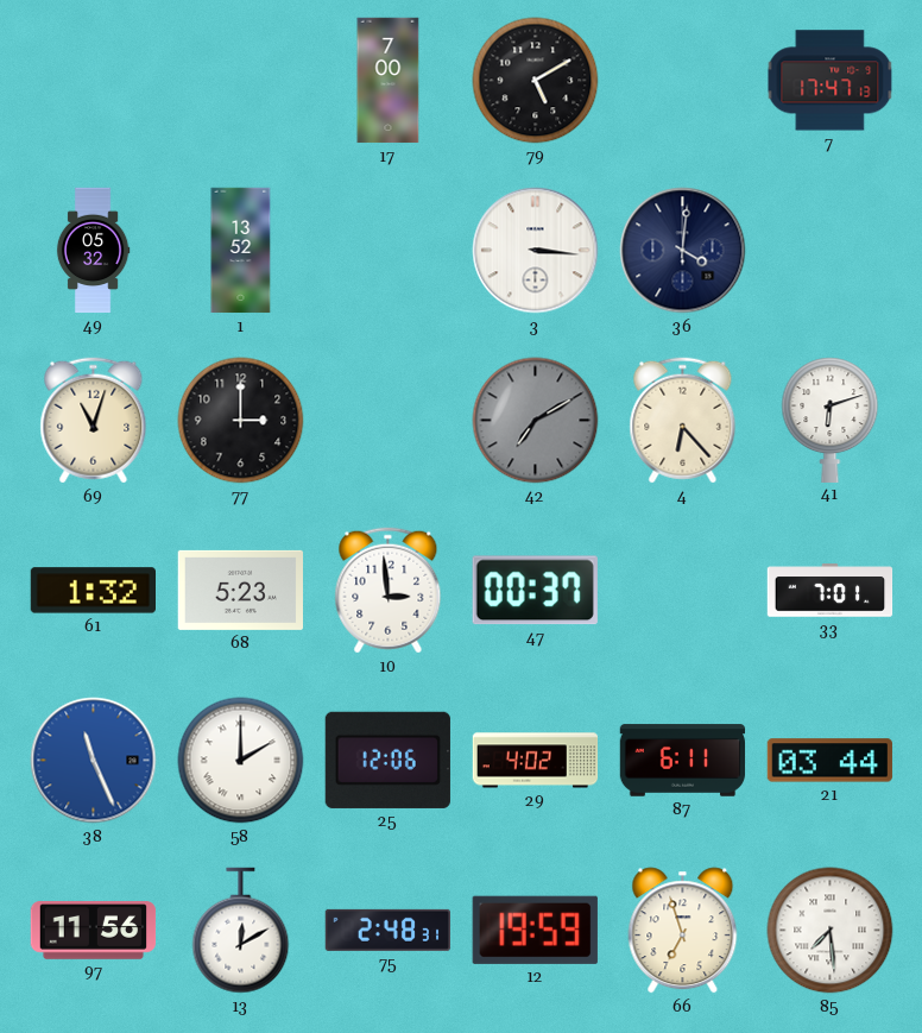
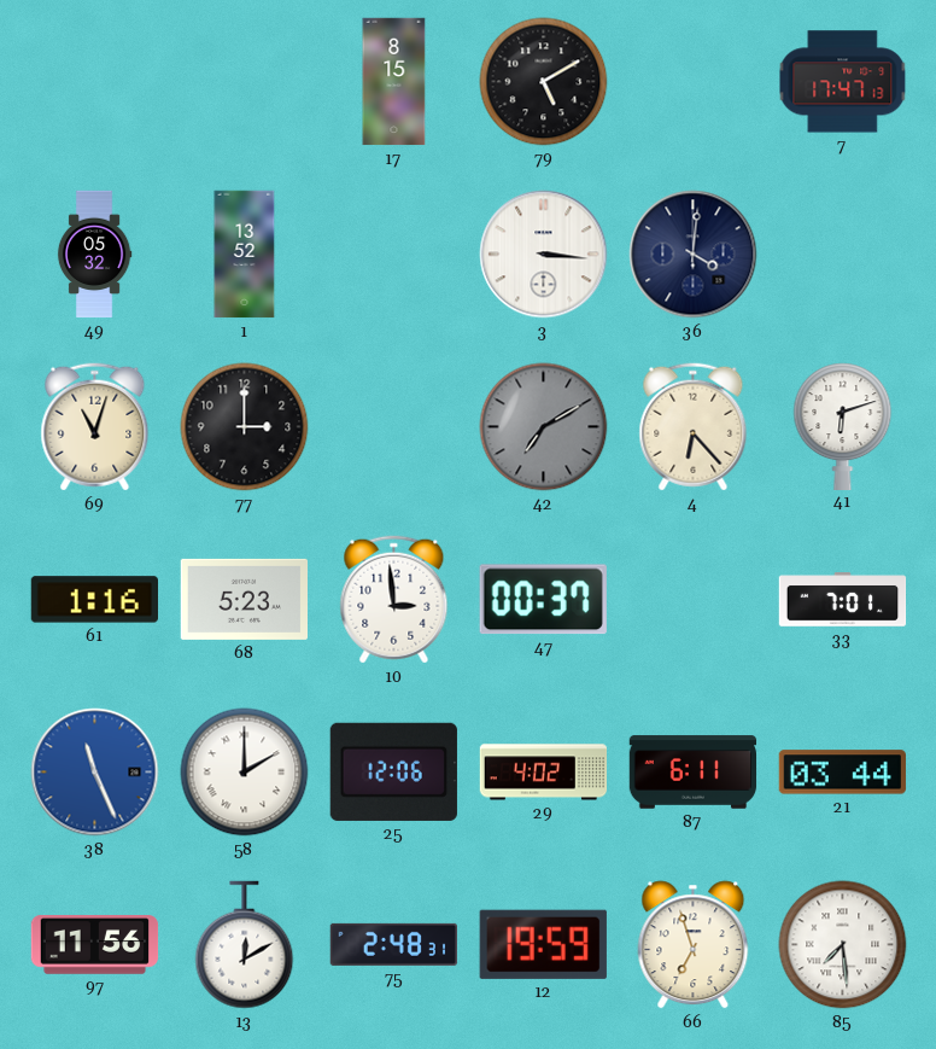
17: 7:00 -> 8:15
61: 1:32 -> 1:16
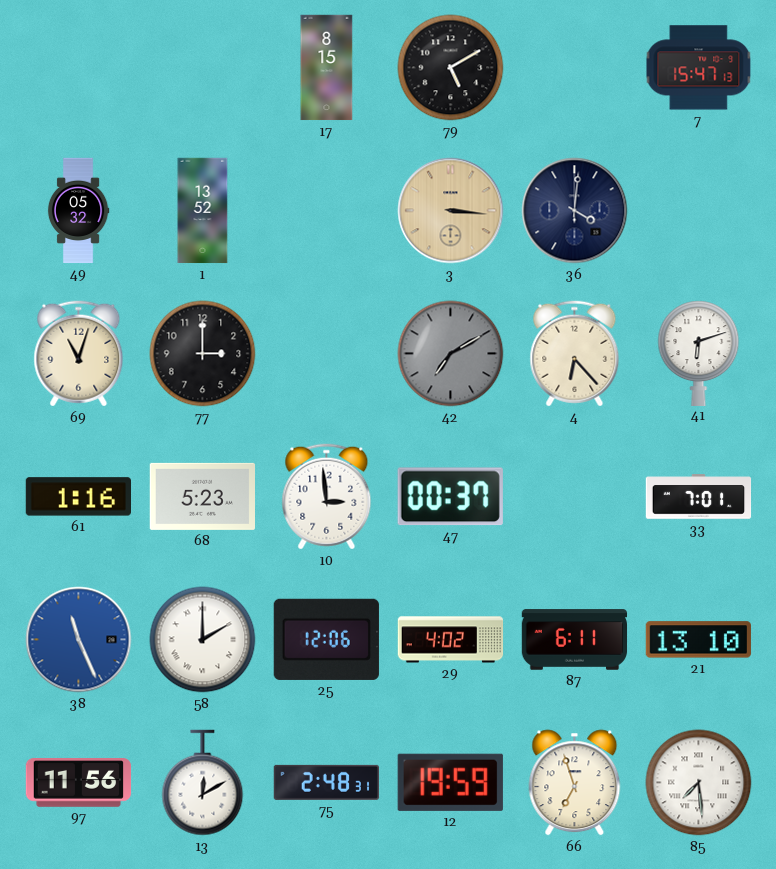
7: 17:47 -> 15:47
3 dial: white -> champagne
21: 03:44 -> 13:10
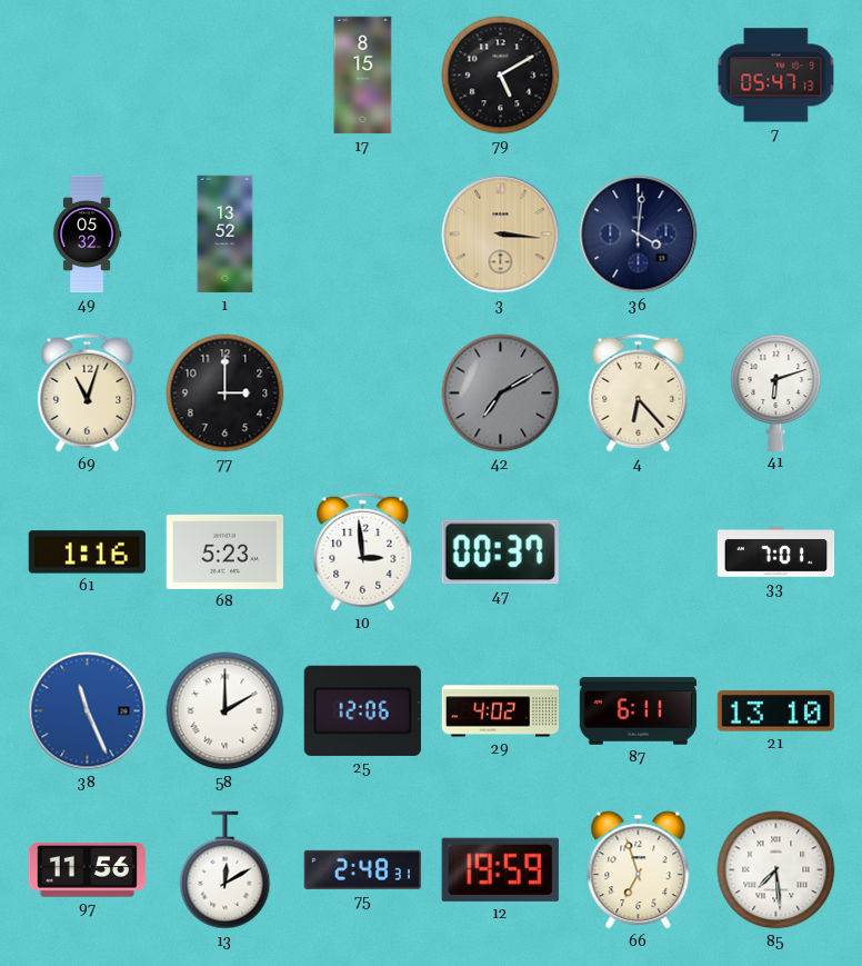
7: 15:47 -> 05:47
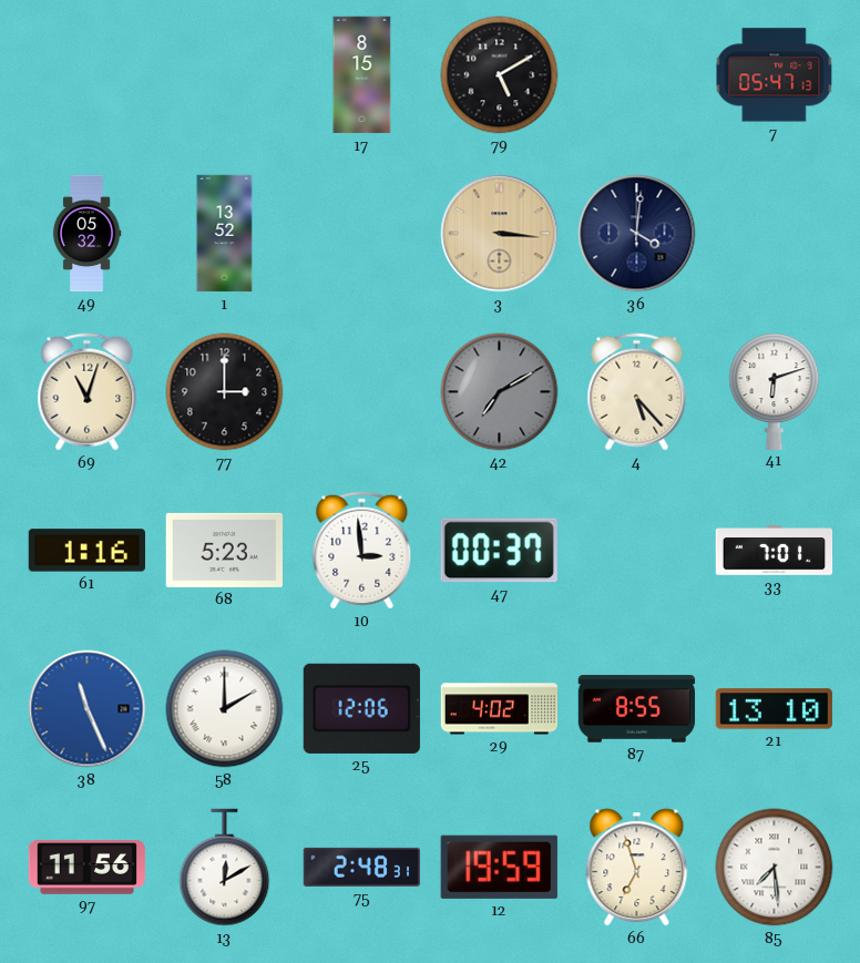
4: 6:23 -> 5:23
87: 6:11 -> 8:55
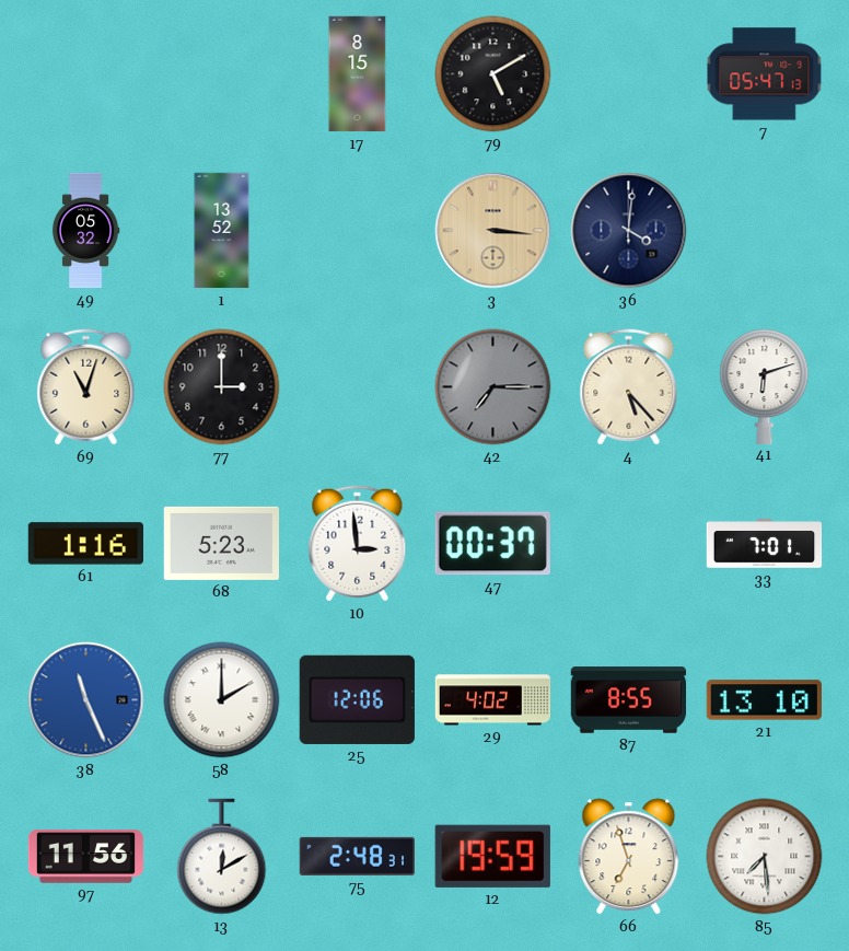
42: 7:10 -> 7:15
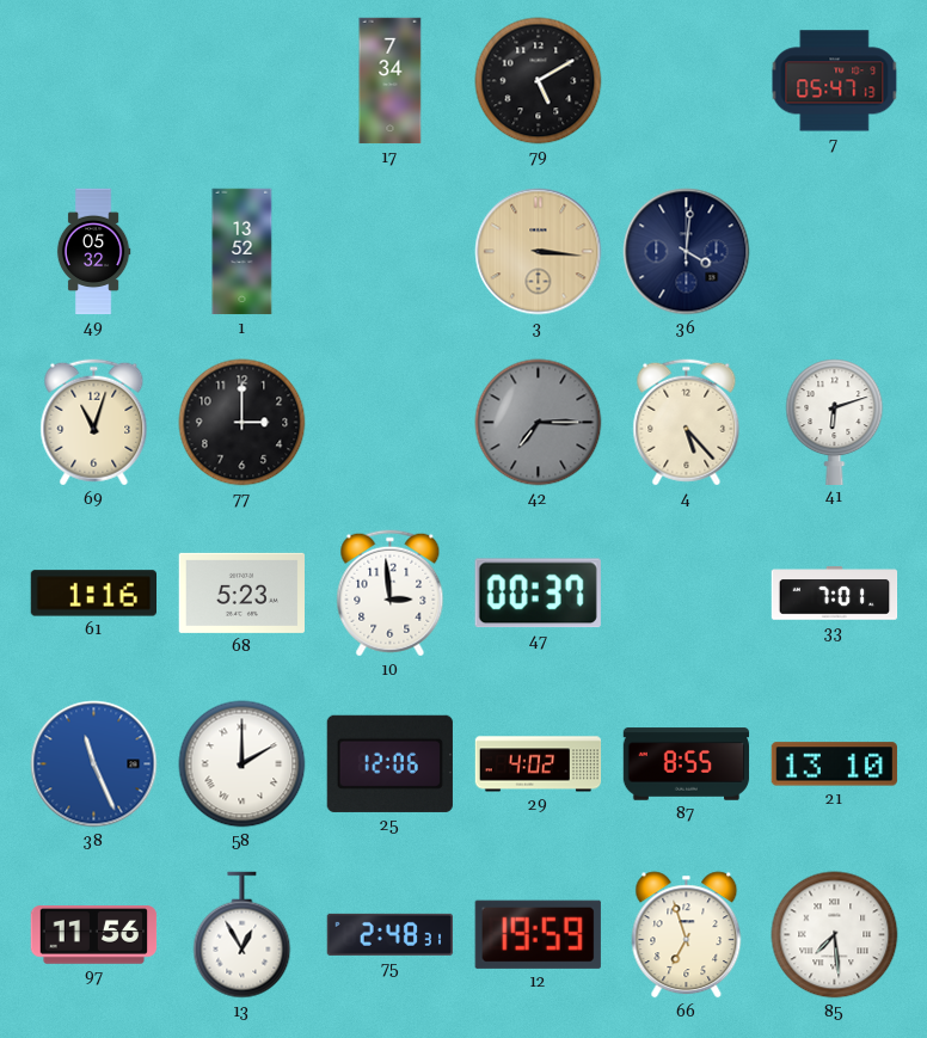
17: 8:15 -> 7:34
13: 12:10 -> 12:55
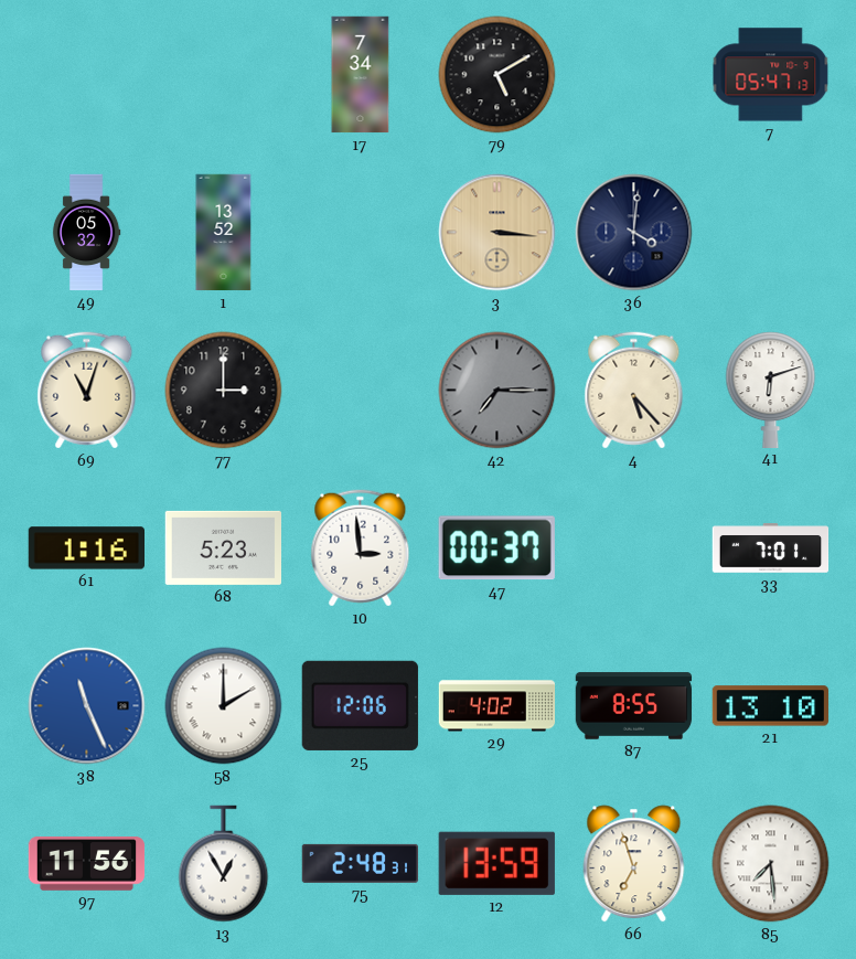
12: 19:59 -> 13:59
